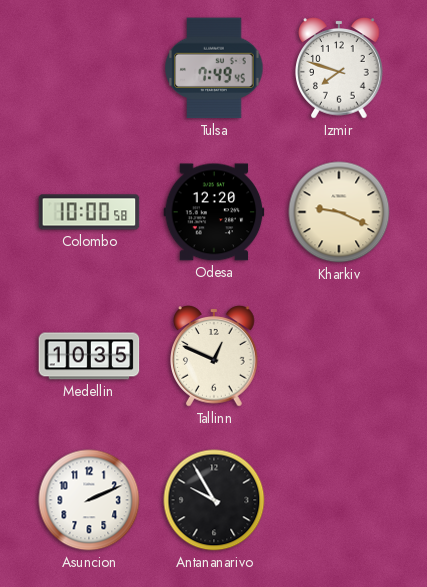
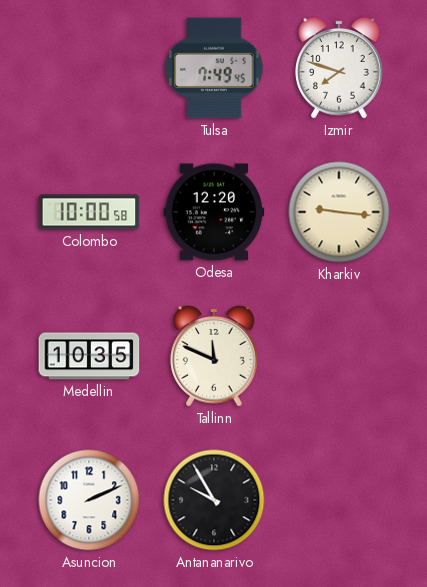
Kharkiv: 9:19 -> 9:16
Tallinn: 12:49 -> 11:49
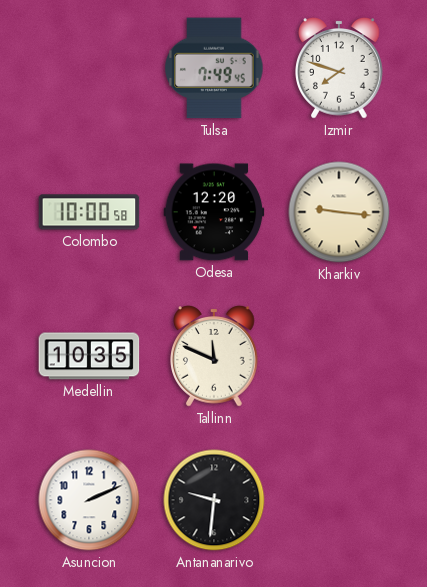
Antananarivo: 9:55 -> 9:31
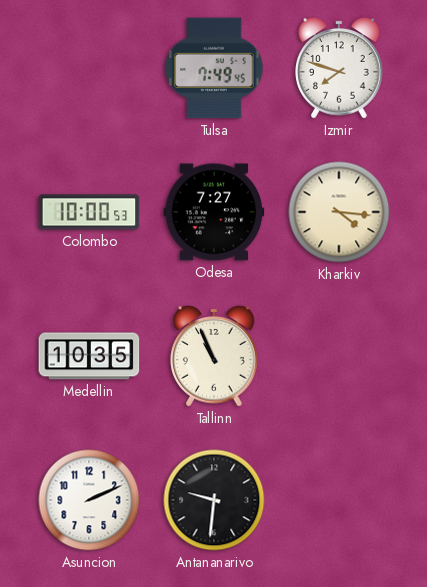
Colombo: 10:00:58 -> 10:00:53
Odesa: 12:20 -> 7:27
Kharkiv: 9:16 -> 4:16
Tallinn: 11:49 -> 10:56
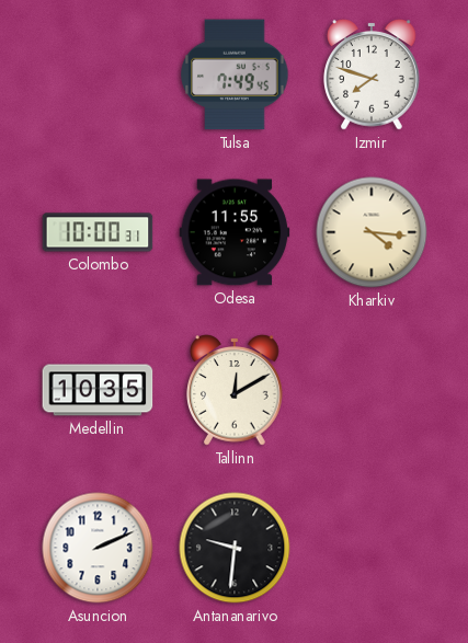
Colombo: 10:00:53 -> 10:00:31
Odesa: 7:27 -> 11:55
Tallinn: 10:56 -> 12:10
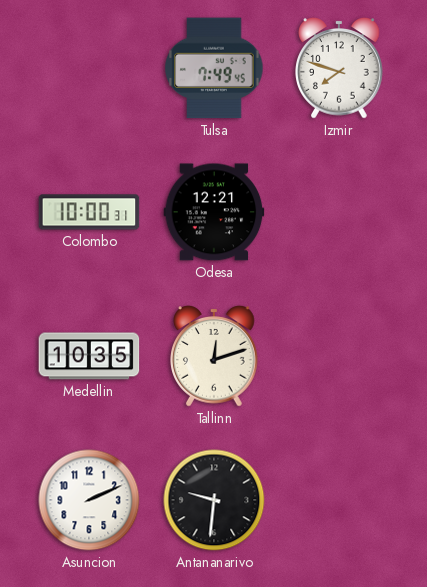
Odesa: 11:55 -> 12:21
Kharkiv: 4:16 -> none
Tallinn: 12:10 -> 12:12
